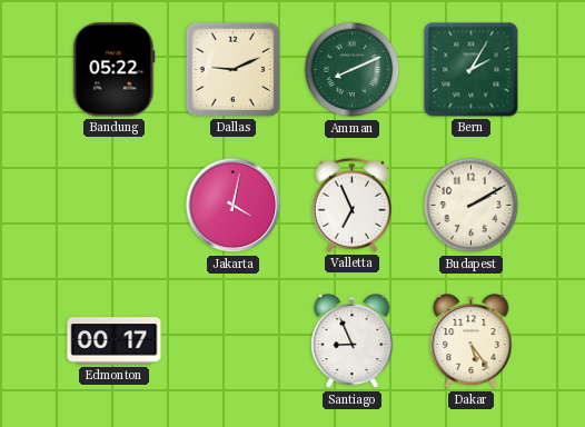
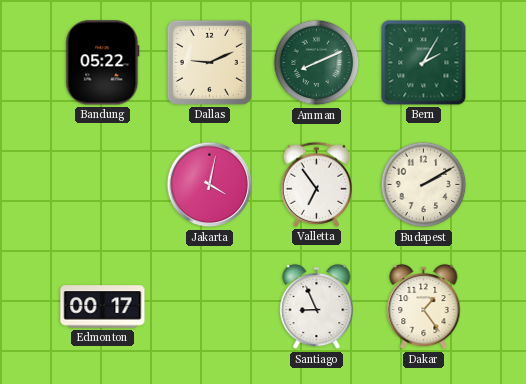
Valletta: 6:56 -> 6:54
Dakar: 5:24 -> 1:24
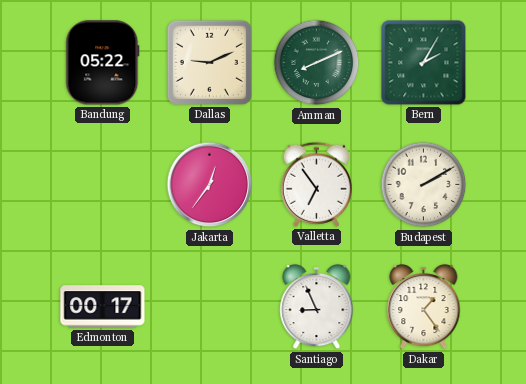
Jakarta: 4:02 -> 12:36
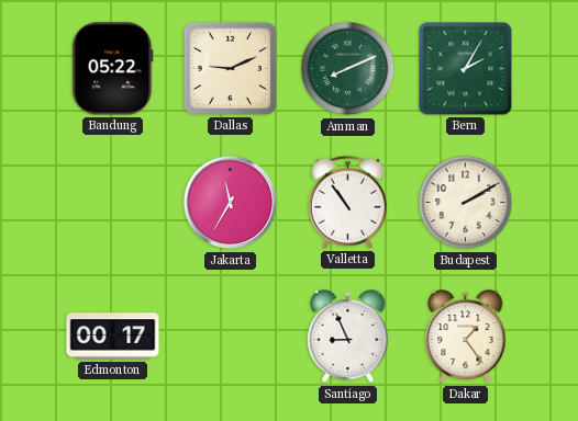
Jakarta: 12:36 -> 11:35
Valletta: 6:54 -> 10:54
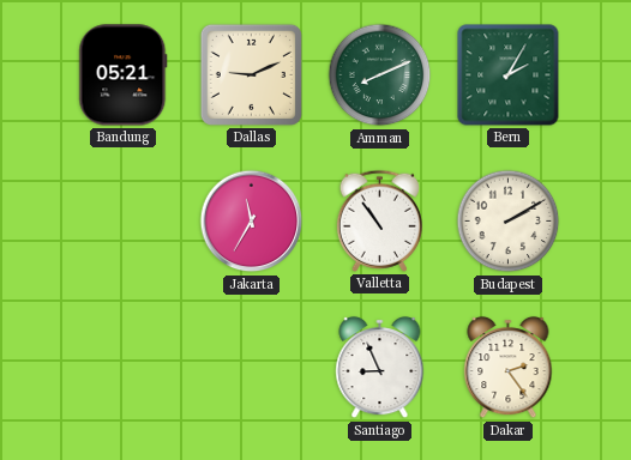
Bandung: 05:22 -> 05:21
Edmonton: 00:17 -> none
Dakar: 1:24 -> 2:24
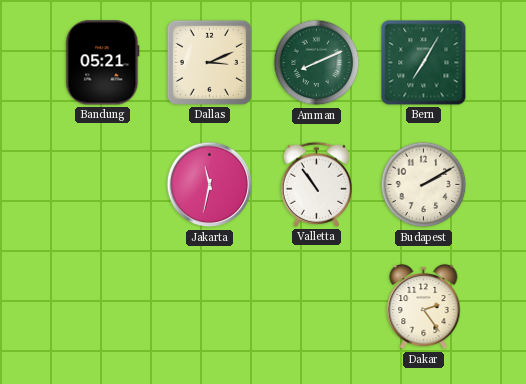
Dallas: 9:11 -> 3:11
Bern: 2:05 -> 7:05
Jakarta: 11:35 -> 11:32
Santiago: 8:56 -> none
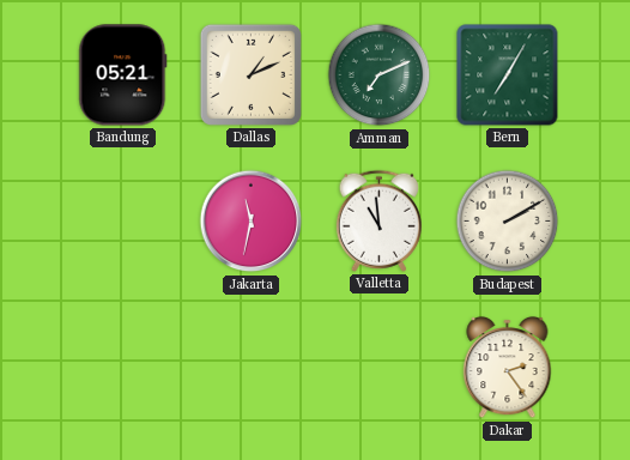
Dallas: 3:11 -> 1:11
Amman: 8:11 -> 7:11
Valletta: 10:54 -> 10:59
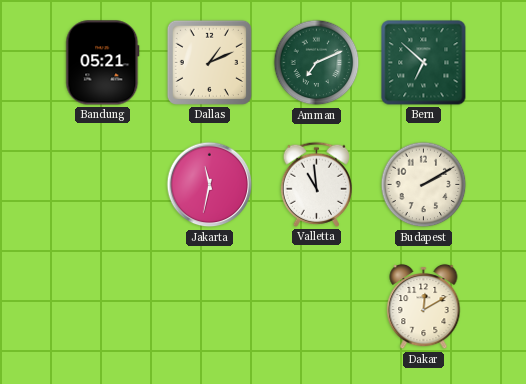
Bern: 7:05 -> 6:52
Dakar: 2:24 -> 12:10
